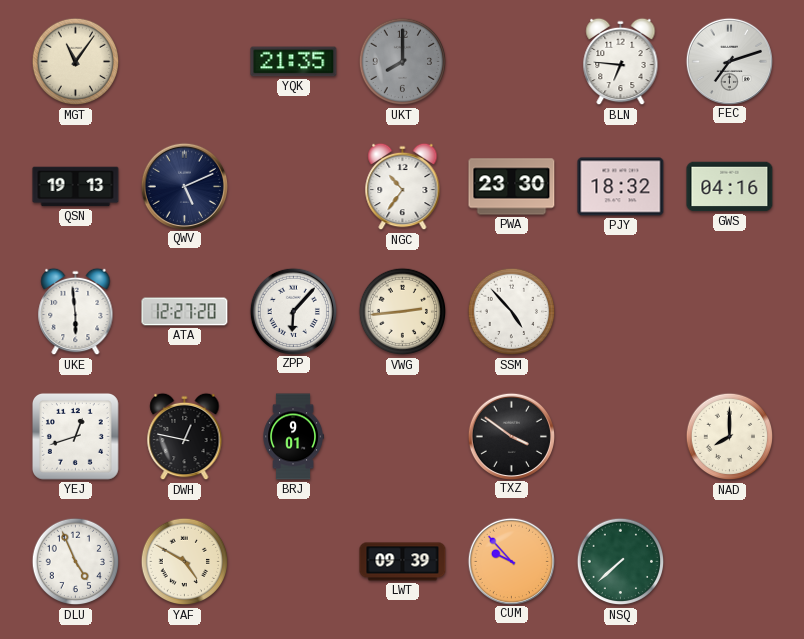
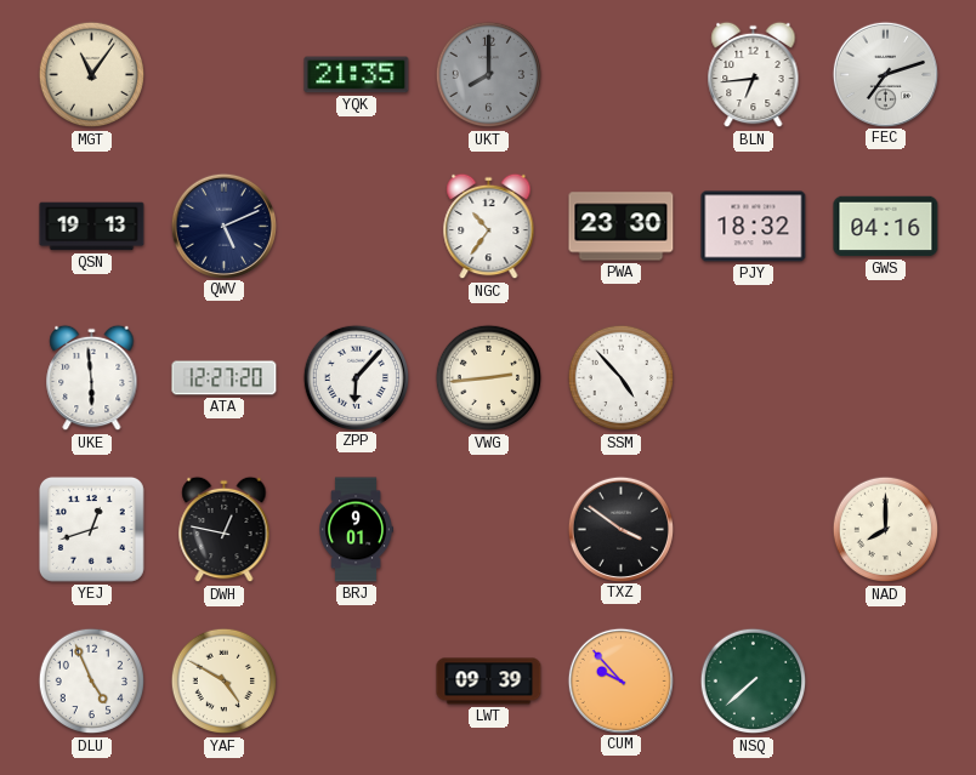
BLN: 6:46 -> 6:44
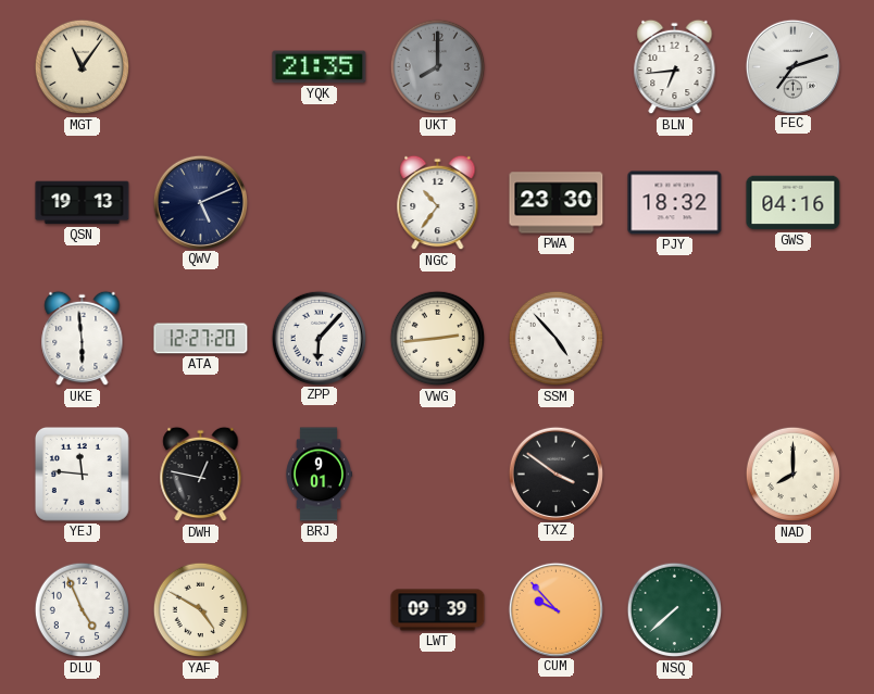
YEJ: 12:42 -> 11:46
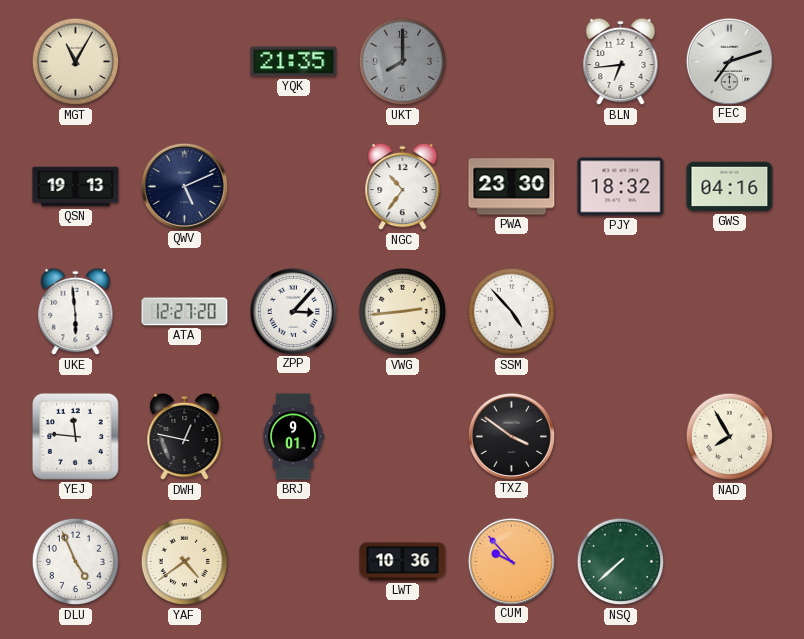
MGT: 11:06 -> 11:05
ZPP: 6:07 -> 3:07
NAD: 8:00 -> 7:55
YAF: 4:50 -> 4:39
LWT: 09:39 -> 10:36
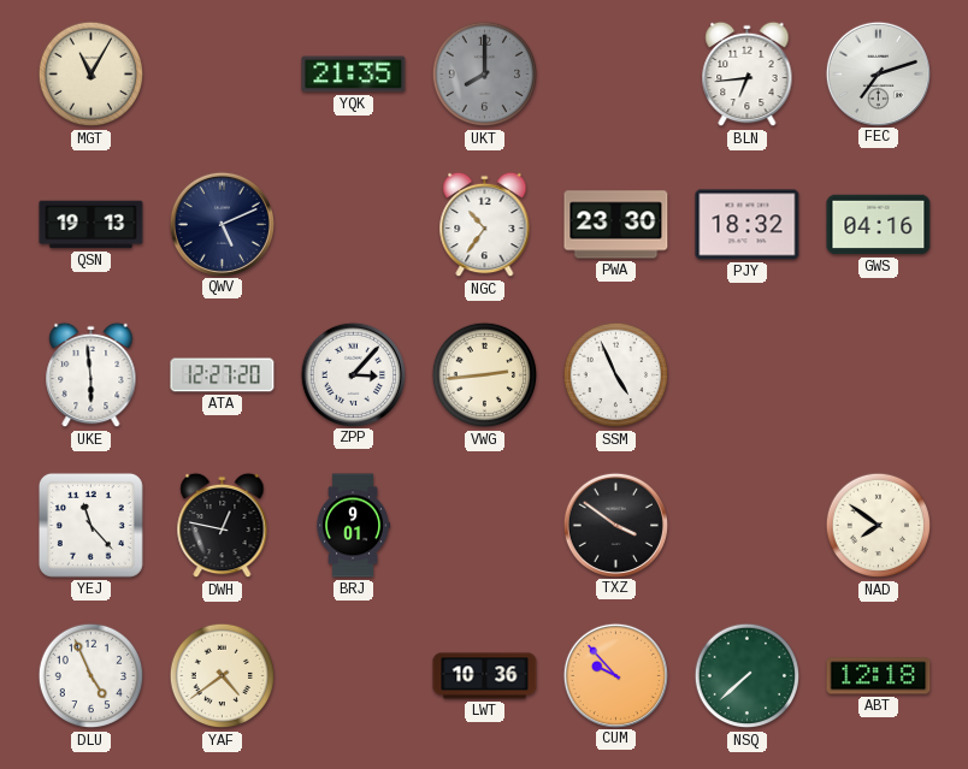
SSM: 4:53 -> 4:56
YEJ: 11:46 -> 11:23
NAD: 7:55 -> 7:51
ABT: none -> 12:18
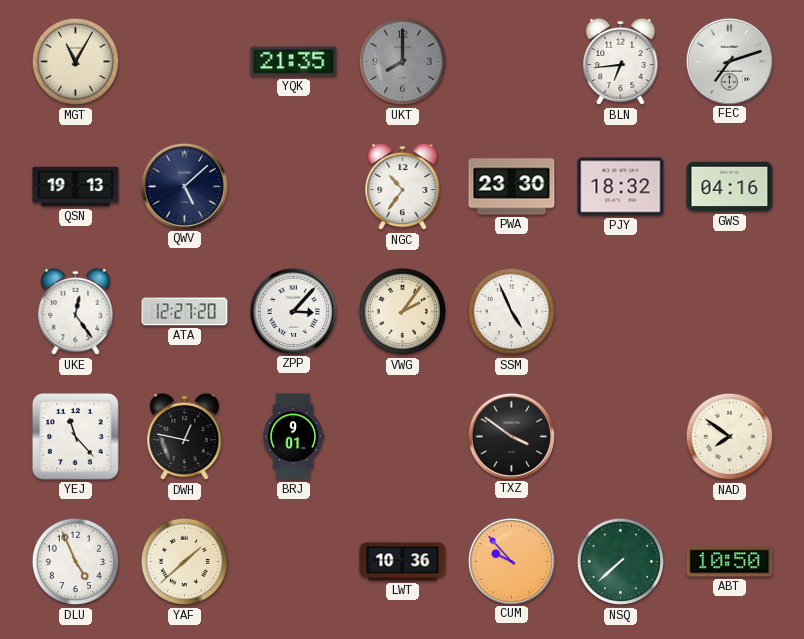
QWV: 5:11 -> 5:08
UKE: 5:59 -> 12:24
VWG: 2:44 -> 2:06
YAF: 4:39 -> 1:38
ABT: 12:18 -> 10:50
